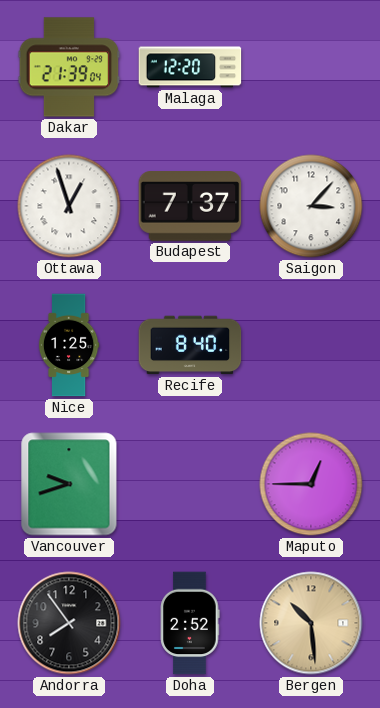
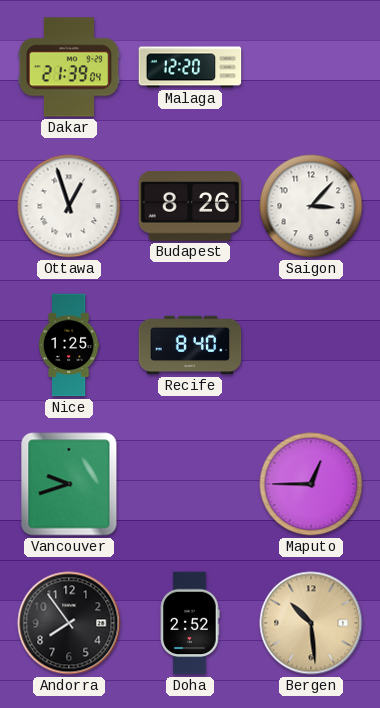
Budapest: 7:37 -> 8:26
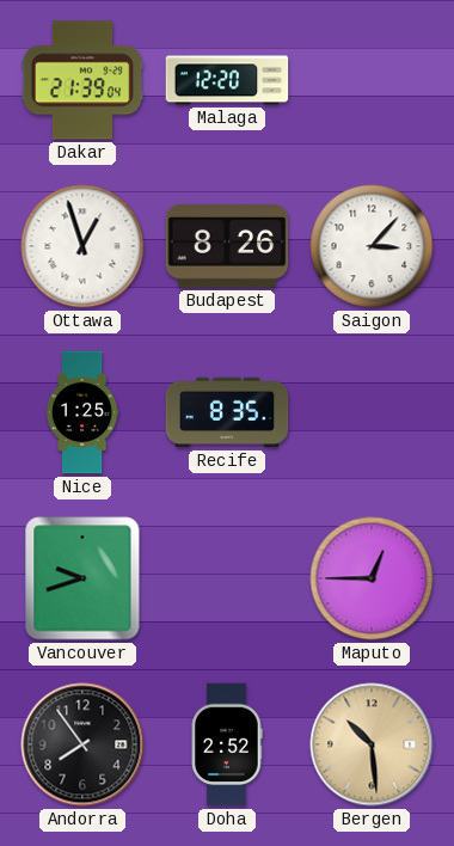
Recife: 8:40 -> 8:35
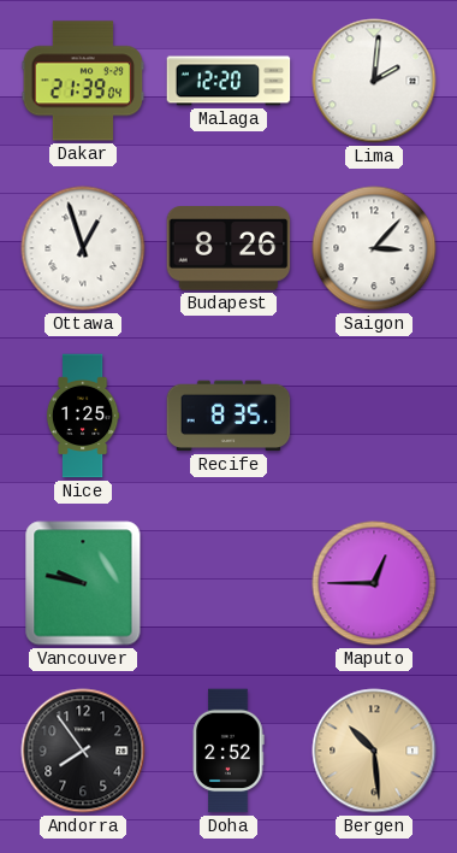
Lima: none -> 2:01
Vancouver: 9:42 -> 9:47
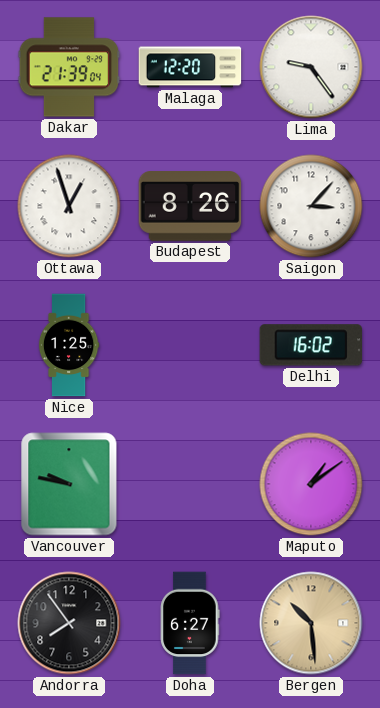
Lima: 2:01 -> 9:24
Recife: 8:35 -> none
Delhi: none -> 16:02
Maputo: 12:45 -> 1:09
Doha: 2:52 -> 6:27
